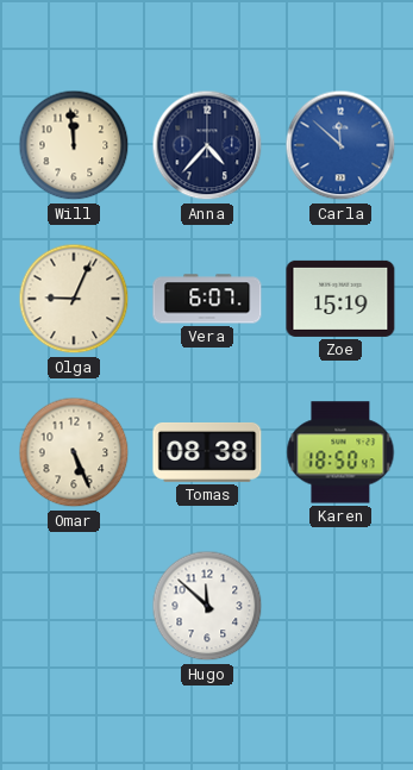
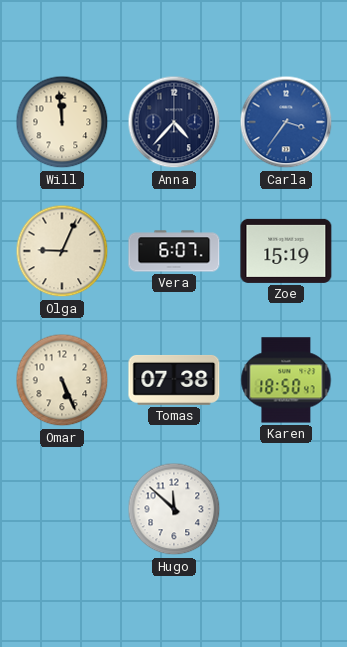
Carla: 11:52 -> 3:36
Tomas: 08:38 -> 07:38
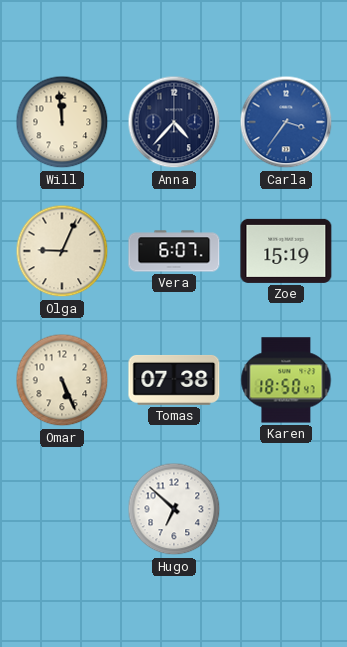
Hugo: 11:52 -> 6:52
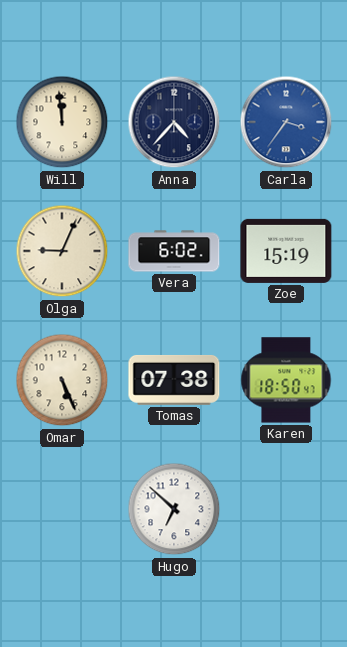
Vera: 6:07 -> 6:02
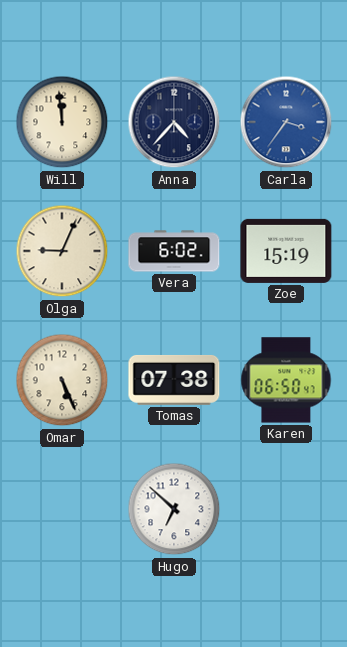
Karen: 18:50 -> 06:50
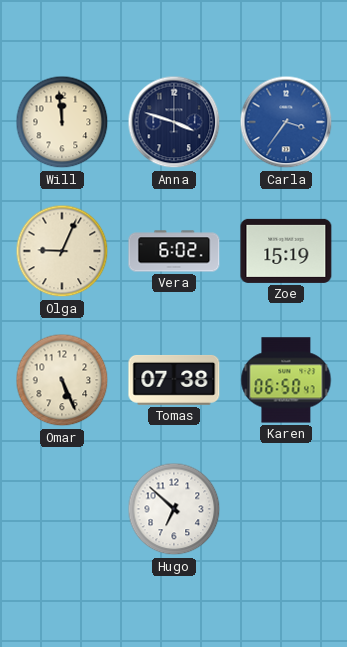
Anna: 4:37 -> 3:48
